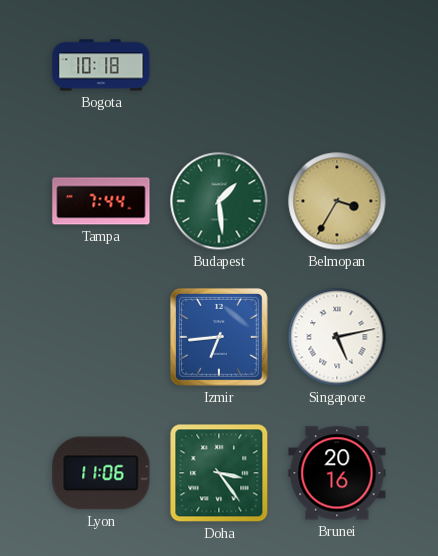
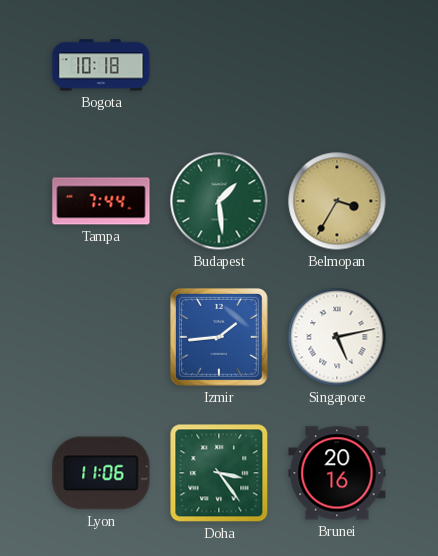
Izmir: 6:44 -> 1:44
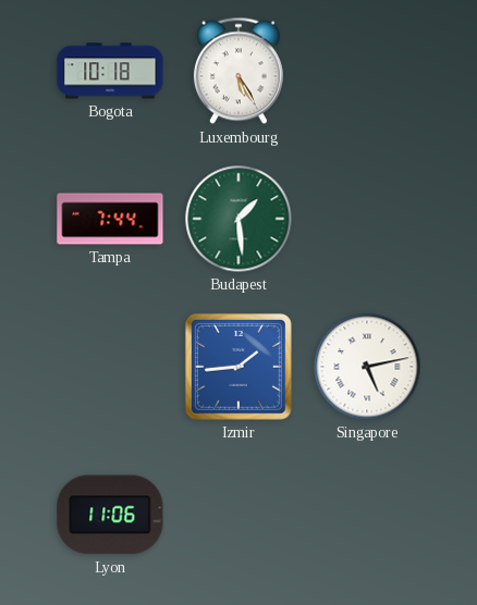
Luxembourg: none -> 5:25
Belmopan: 3:35 -> none
Doha: 3:24 -> none
Brunei: 20:16 -> none
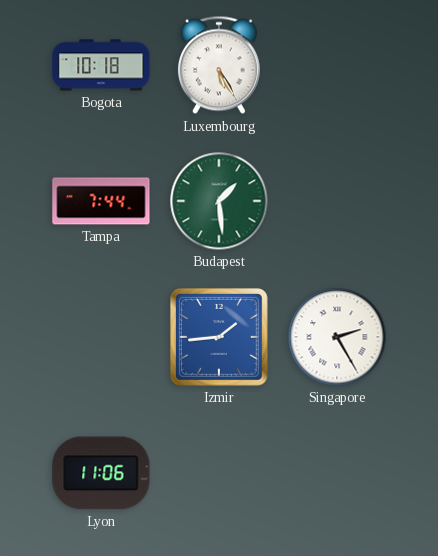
Singapore: 5:13 -> 2:25
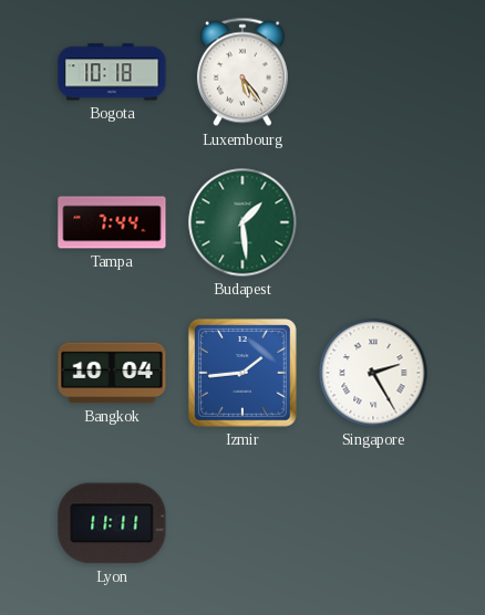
Luxembourg: 5:25 -> 5:24
Bangkok: none -> 10:04
Lyon: 11:06 -> 11:11
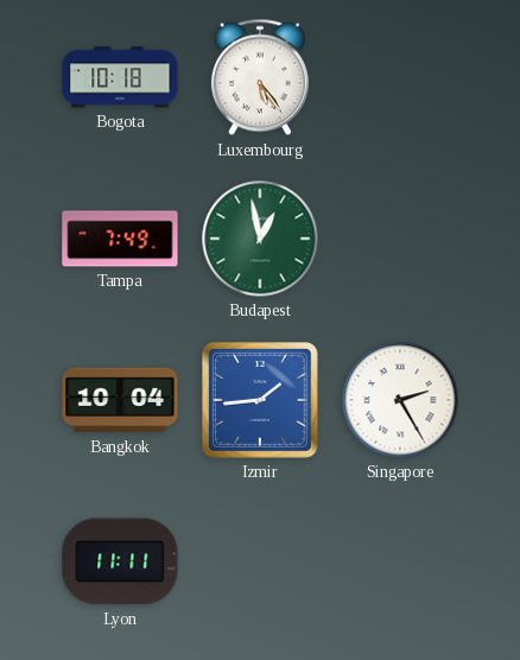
Tampa: 7:44 -> 7:49
Budapest: 1:29 -> 12:58
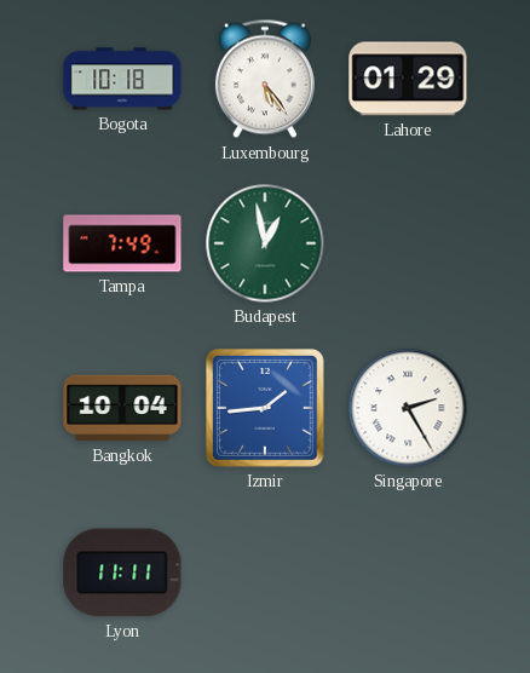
Lahore: none -> 01:29
